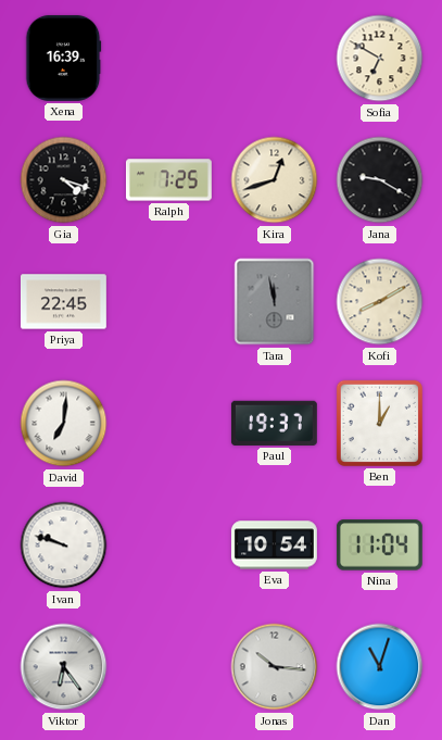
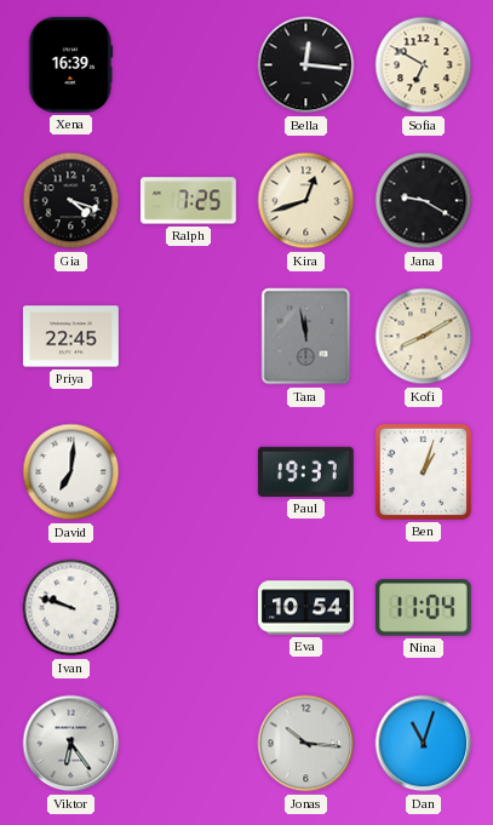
Bella: none -> 12:16
Ben: 1:00 -> 1:03
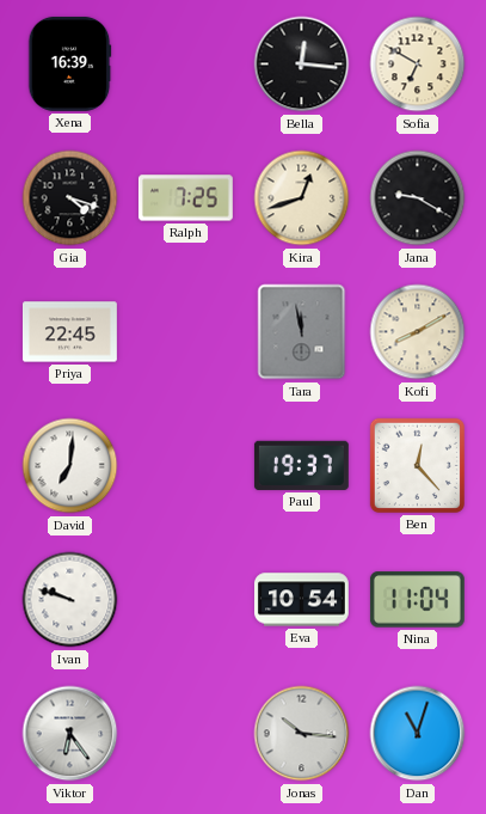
Ben: 1:03 -> 12:23
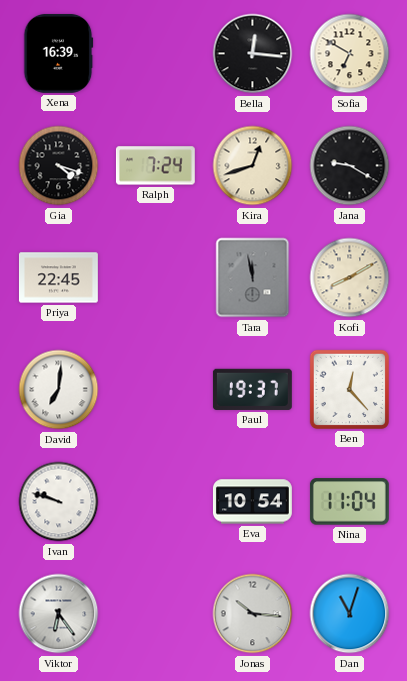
Ralph: 7:25 -> 7:24
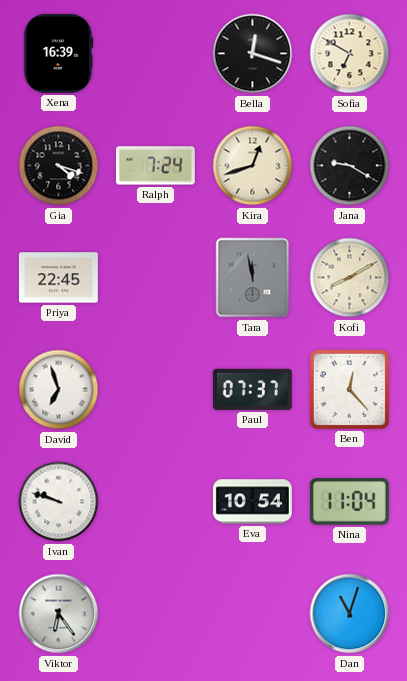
Bella: 12:16 -> 12:18
David: 7:01 -> 6:57
Paul: 19:37 -> 07:37
Jonas: 10:16 -> none
